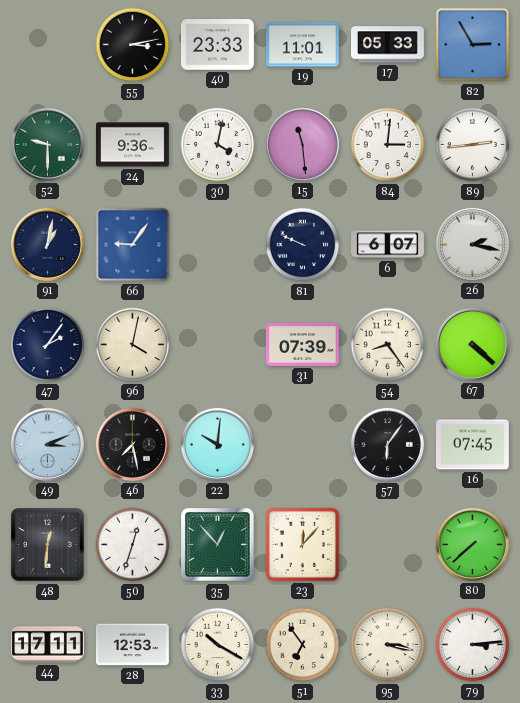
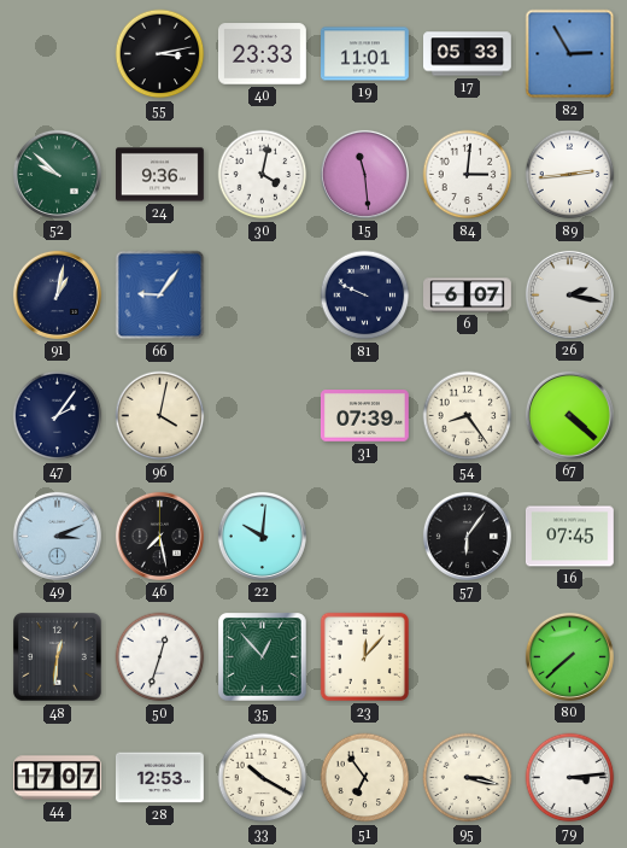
52: 9:30 -> 9:52
44: 17:11 -> 17:07
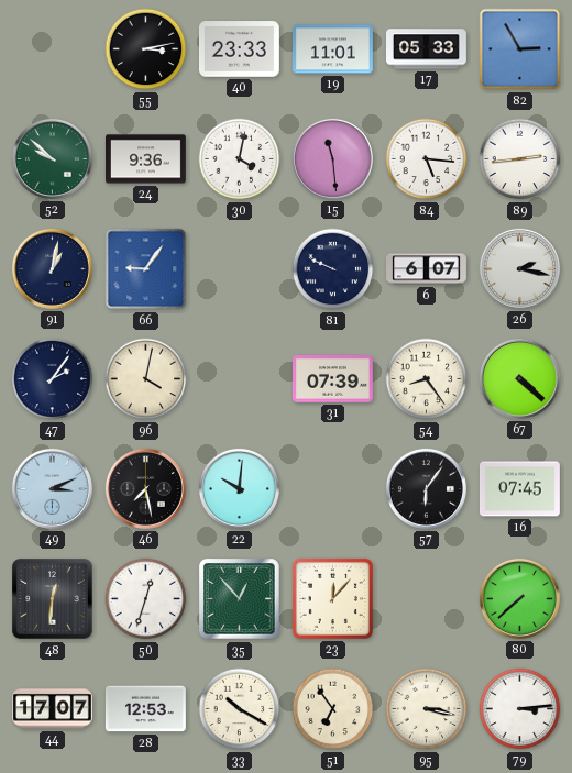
84: 3:01 -> 5:16
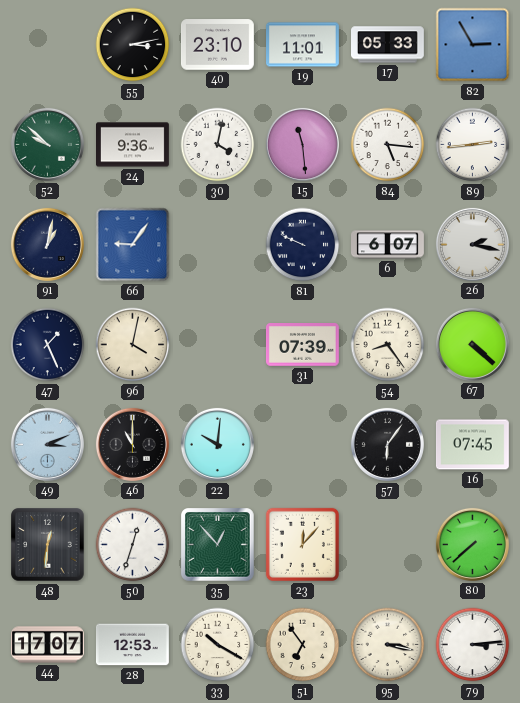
40: 23:33 -> 23:10
47: 2:06 -> 1:26
46: 7:28 -> 11:00
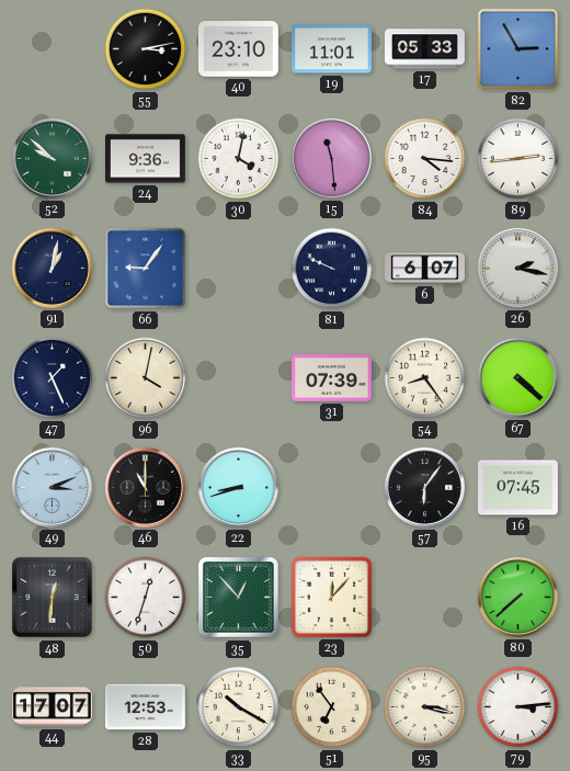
84: 5:16 -> 4:16
22: 10:01 -> 8:42
